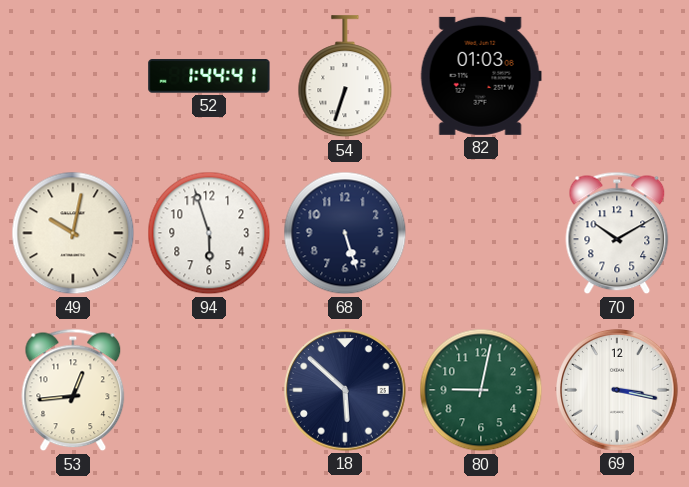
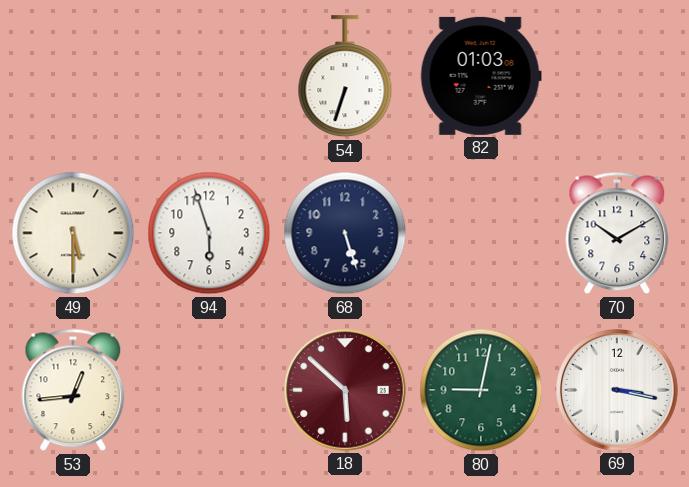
52: 1:44 -> none
49: 10:02 -> 5:30
18 dial: navy -> burgundy
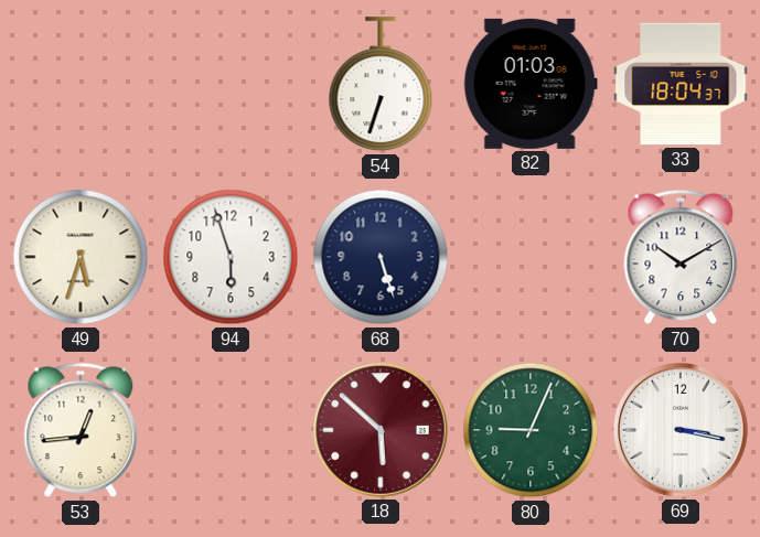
33: none -> 18:04
49: 5:30 -> 5:33
80: 9:02 -> 9:04
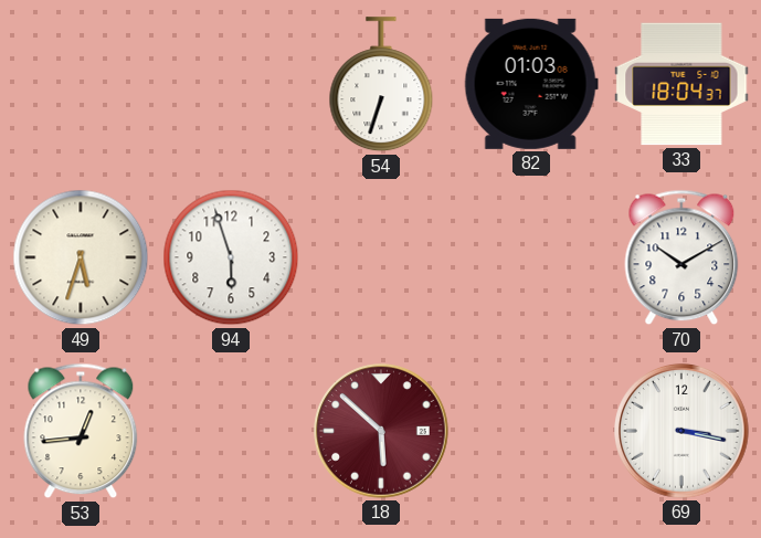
68: 5:27 -> none
80: 9:04 -> none
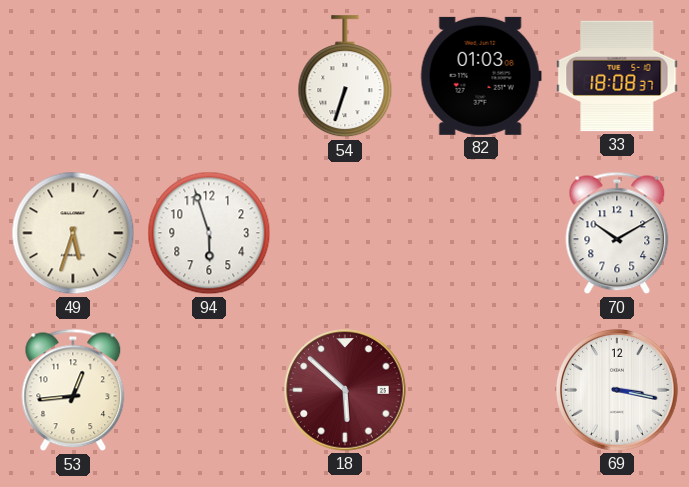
33: 18:04 -> 18:08
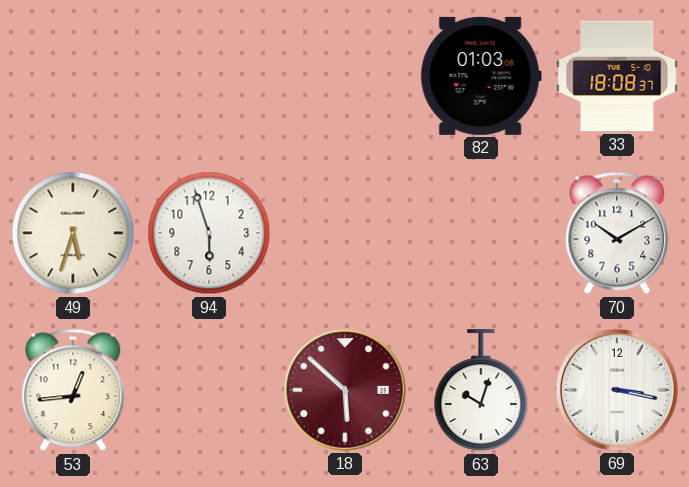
54: 6:33 -> none
63: none -> 10:03
